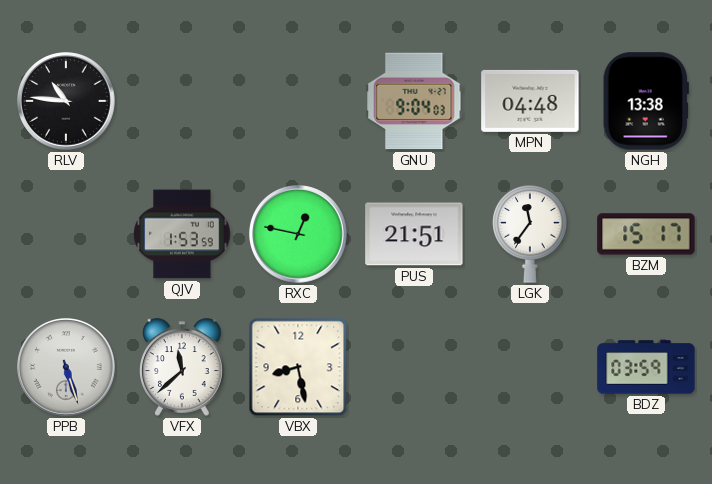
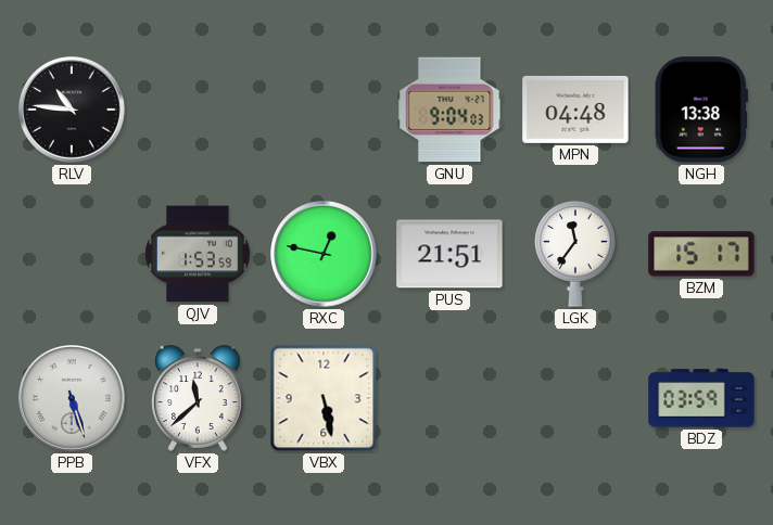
VBX: 8:28 -> 5:28
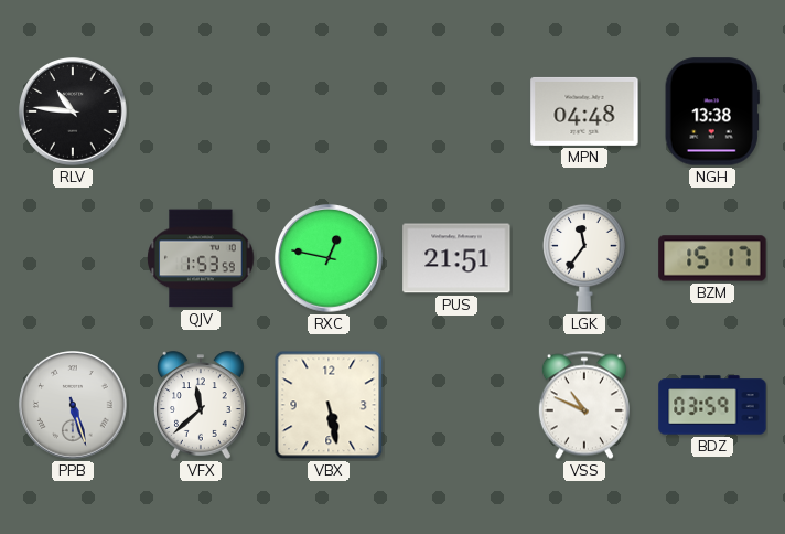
GNU: 9:04 -> none
VSS: none -> 10:49
